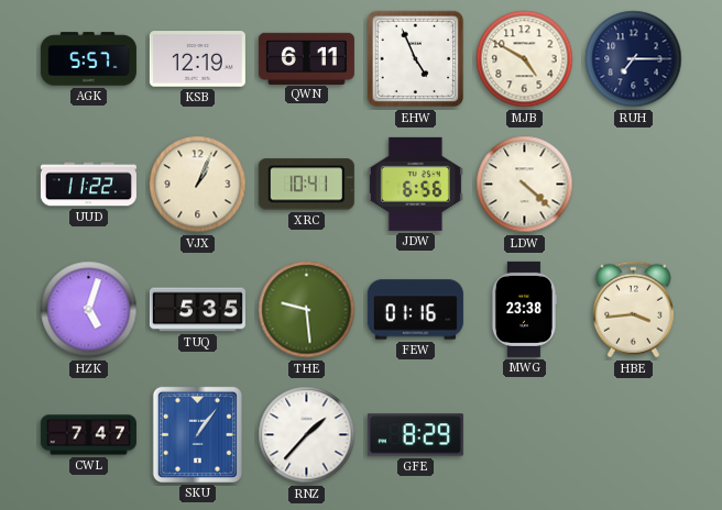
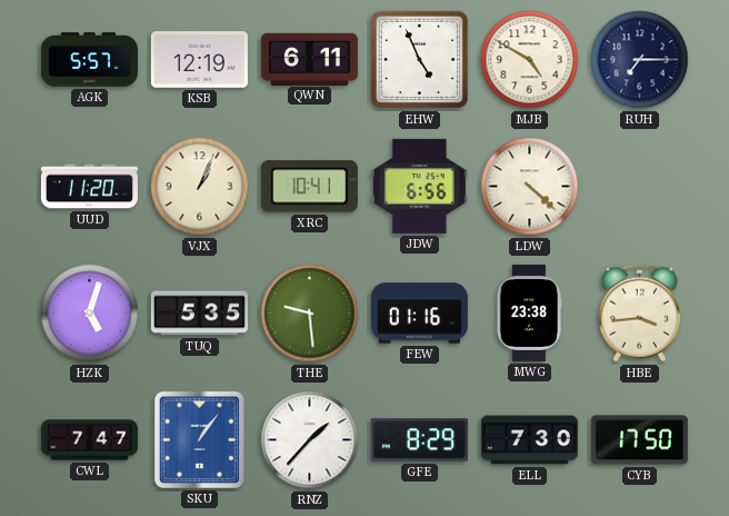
UUD: 11:22 -> 11:20
ELL: none -> 7:30
CYB: none -> 17:50
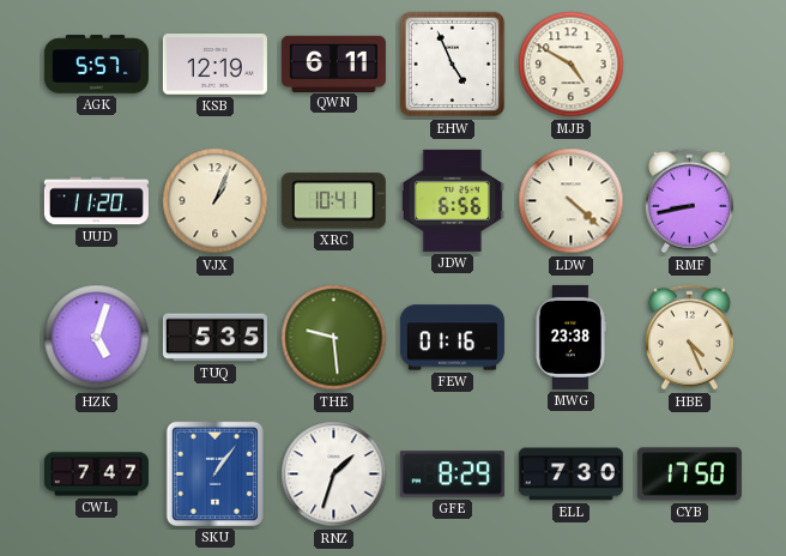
RUH: 7:15 -> none
RMF: none -> 8:43
HBE: 3:44 -> 4:26
RNZ: 1:37 -> 1:33
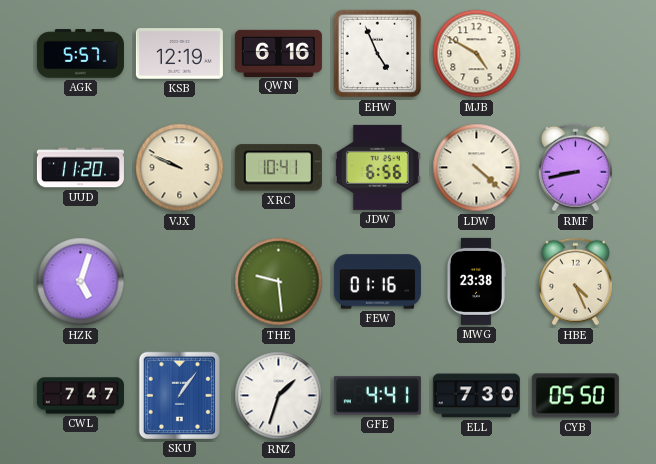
QWN: 6:11 -> 6:16
VJX: 1:04 -> 9:49
TUQ: 5:35 -> none
GFE: 8:29 -> 4:41
CYB: 17:50 -> 05:50
